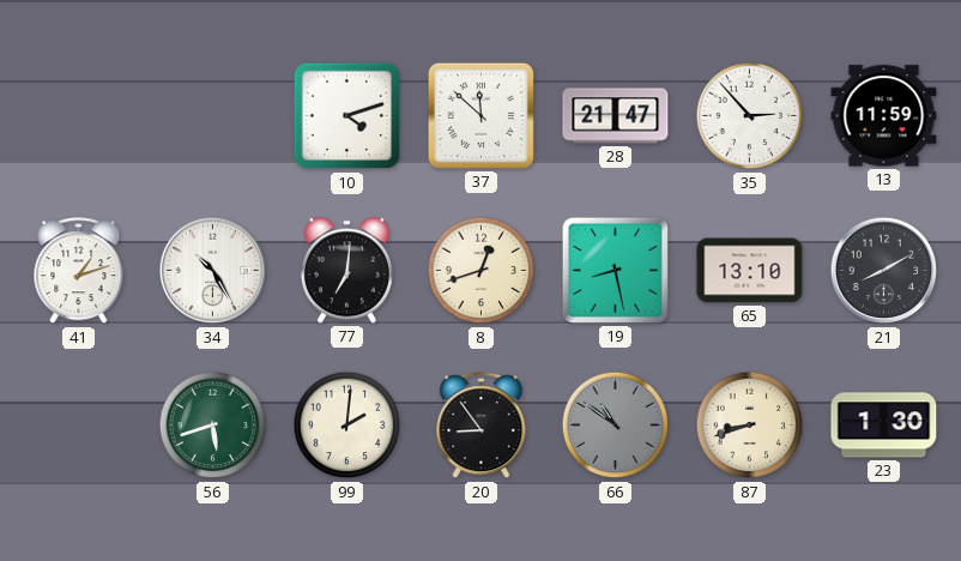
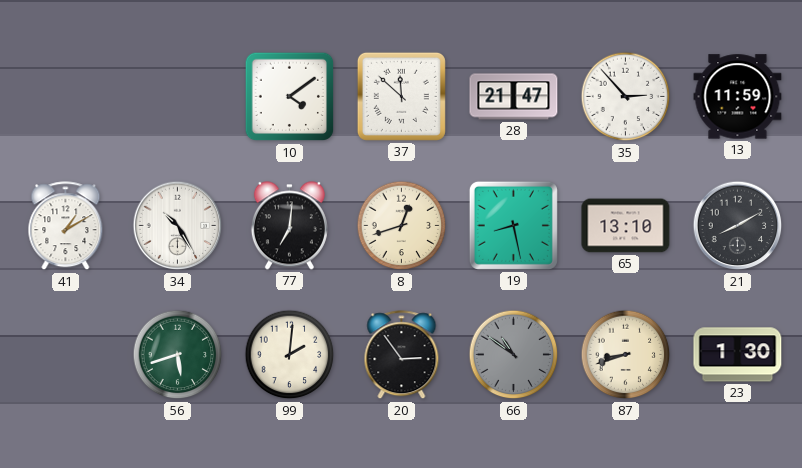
10: 4:12 -> 4:09
41: 1:12 -> 1:10
20: 8:54 -> 2:54
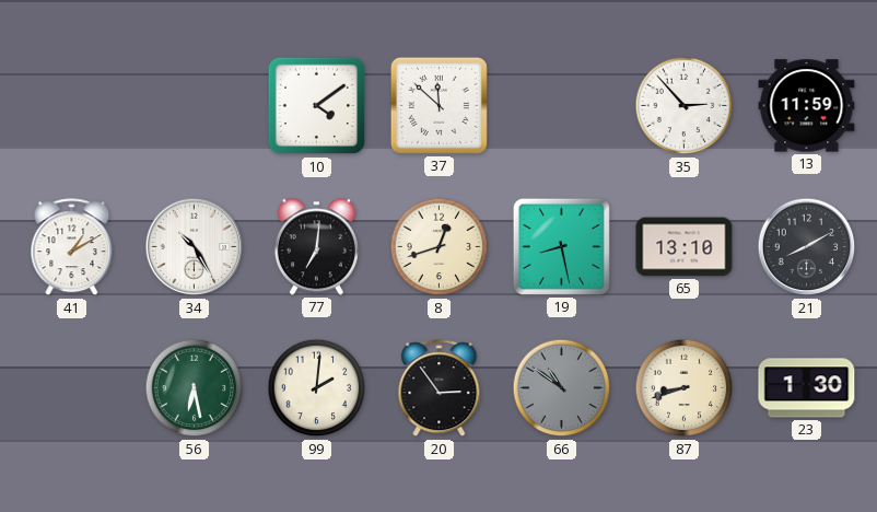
28: 21:47 -> none
56: 5:42 -> 6:28
